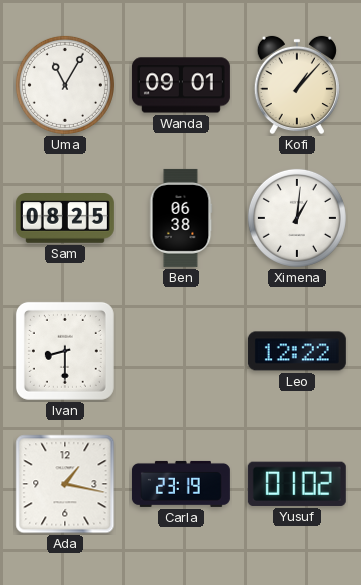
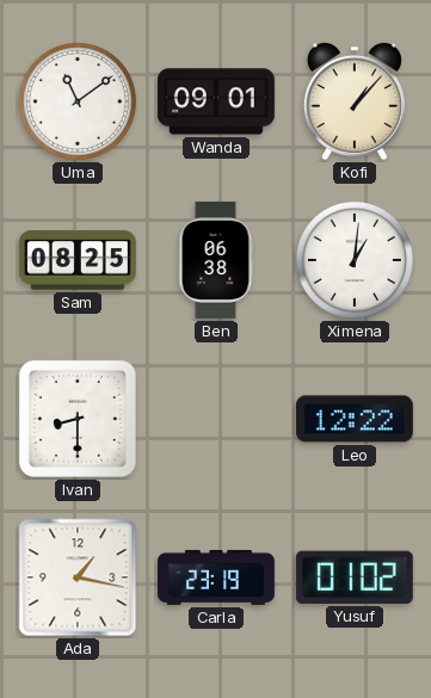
Uma: 11:05 -> 11:09
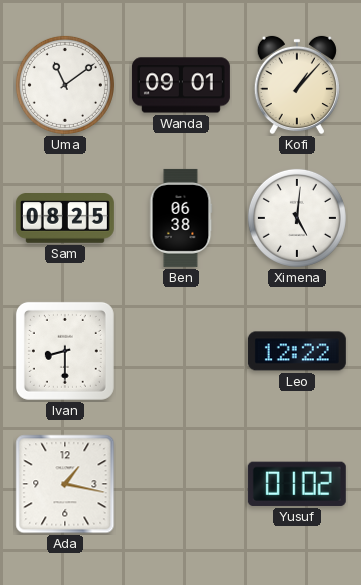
Ximena: 1:01 -> 5:01
Carla: 23:19 -> none
